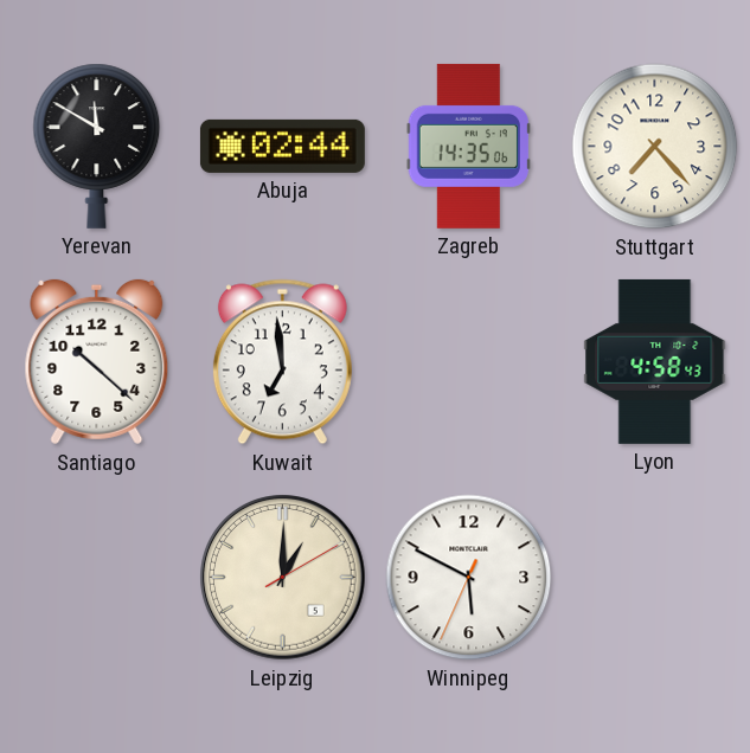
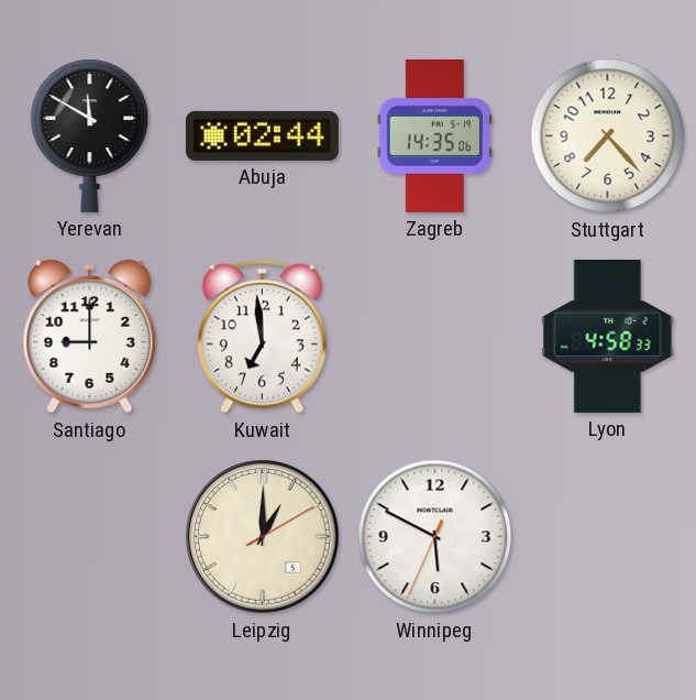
Santiago: 10:22 -> 9:00
Lyon: 4:58:43 -> 4:58:33
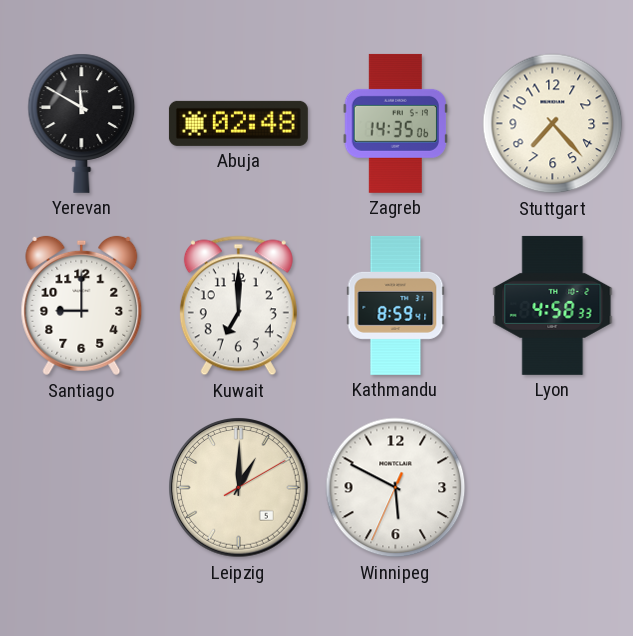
Abuja: 02:44 -> 02:48
Kuwait: 6:59 -> 7:00
Kathmandu: none -> 8:59
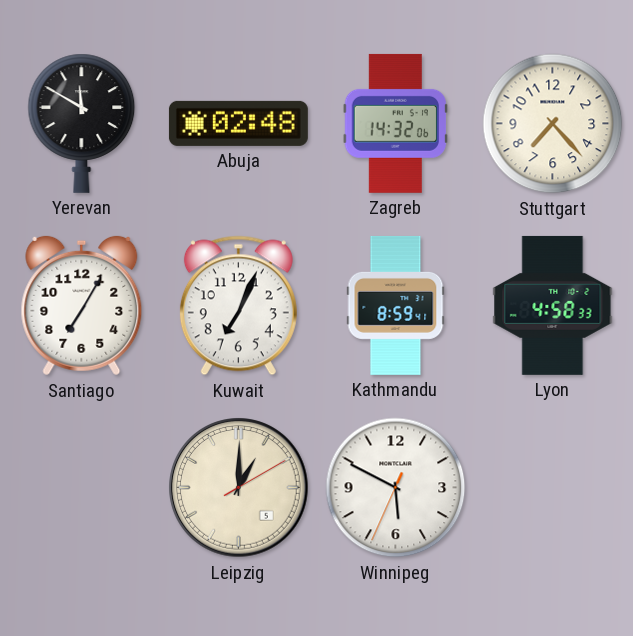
Zagreb: 14:35 -> 14:32
Santiago: 9:00 -> 7:05
Kuwait: 7:00 -> 7:04
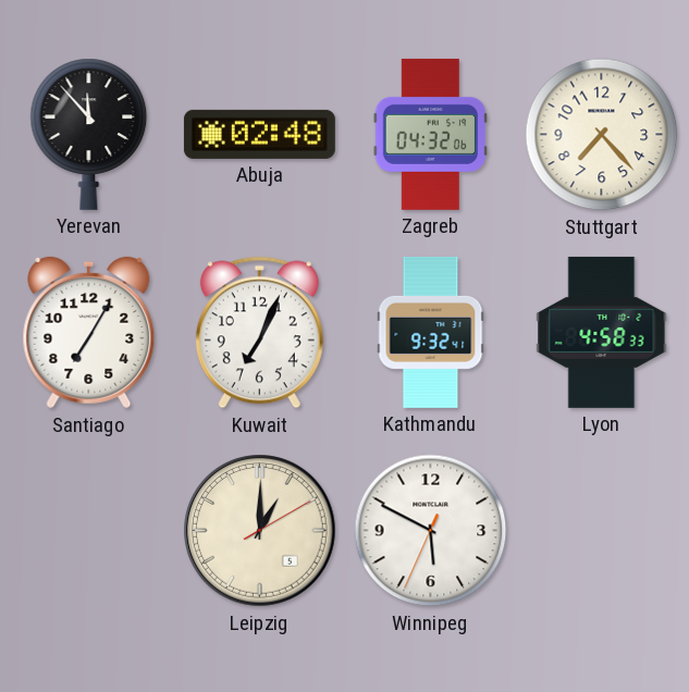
Yerevan: 11:50 -> 11:53
Zagreb: 14:32 -> 04:32
Kathmandu: 8:59 -> 9:32
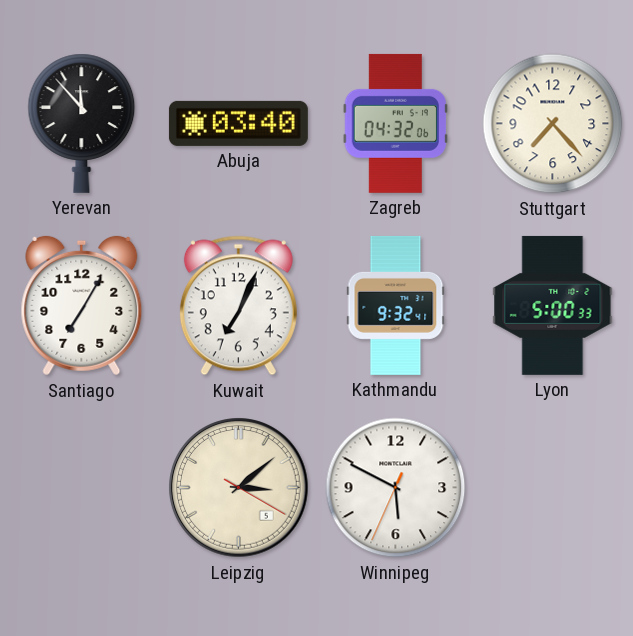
Abuja: 02:48 -> 03:40
Lyon: 4:58 -> 5:00
Leipzig: 1:00 -> 3:08
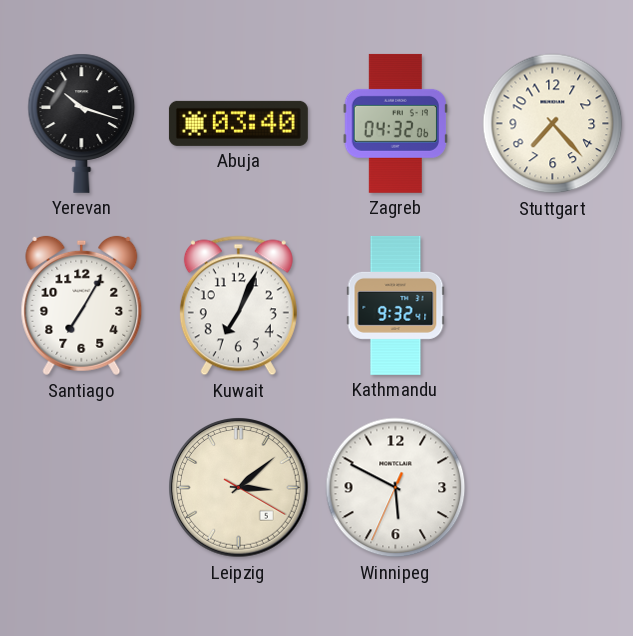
Yerevan: 11:53 -> 10:18
Lyon: 5:00 -> none
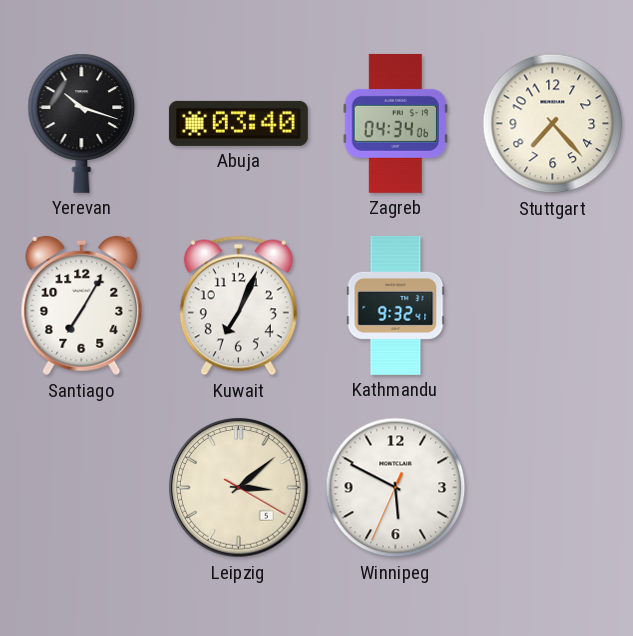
Zagreb: 04:32 -> 04:34
